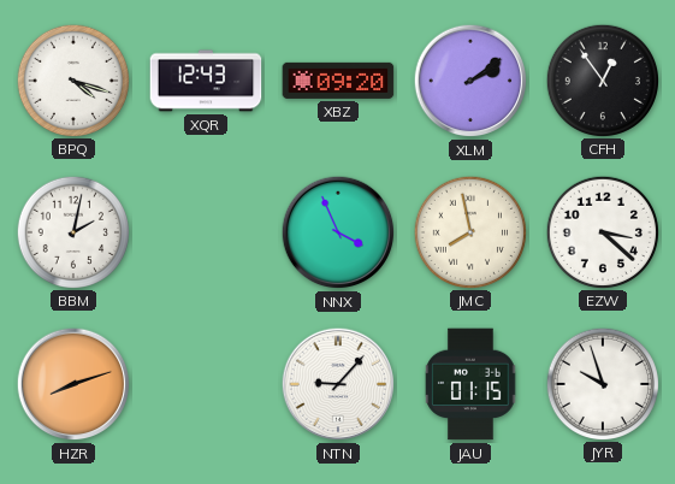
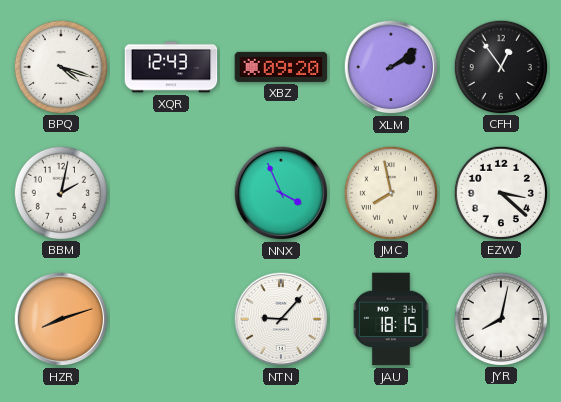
JAU: 01:15 -> 18:15
JYR: 9:57 -> 8:02
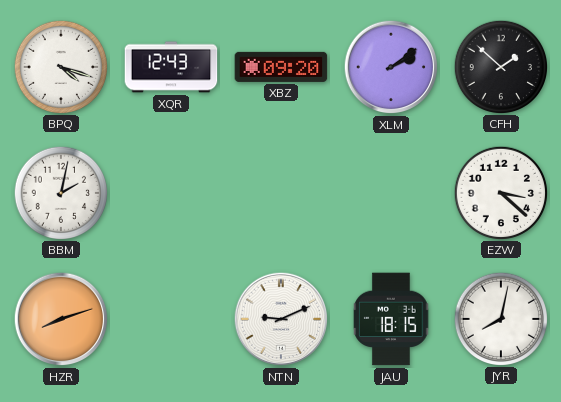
CFH: 12:54 -> 1:52
NNX: 3:56 -> none
JMC: 7:58 -> none
NTN: 9:07 -> 9:11
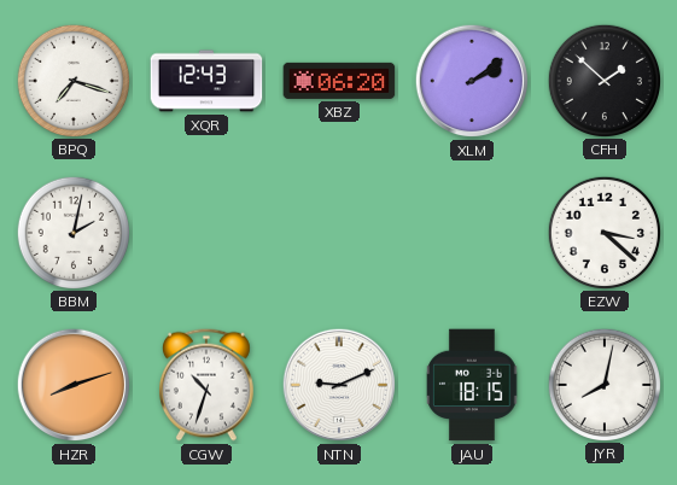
BPQ: 4:18 -> 7:18
XBZ: 09:20 -> 06:20
CGW: none -> 10:33
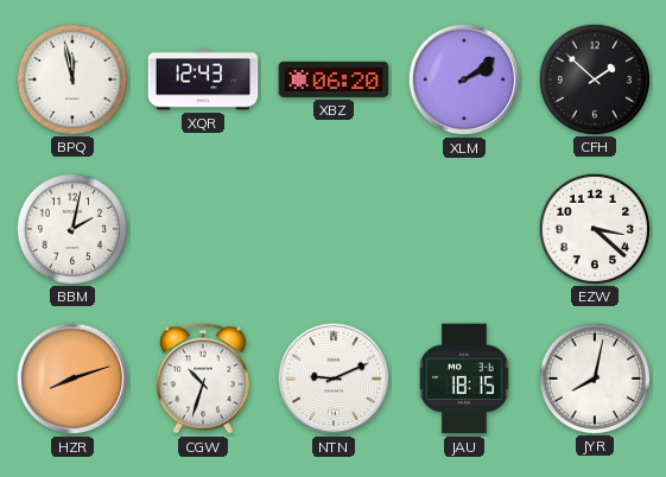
BPQ: 7:18 -> 11:58
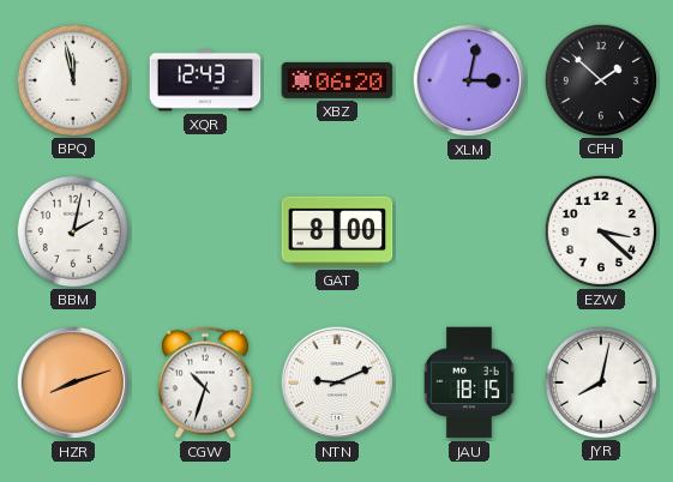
XLM: 2:09 -> 3:02
GAT: none -> 8:00
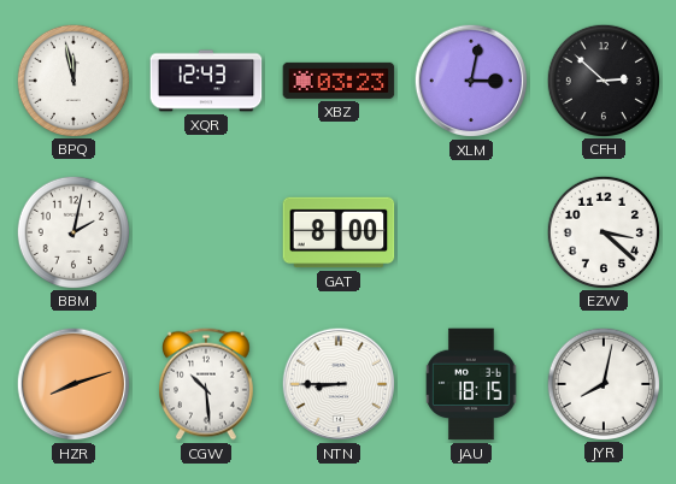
XBZ: 06:20 -> 03:23
CFH: 1:52 -> 2:52
CGW: 10:33 -> 10:29
NTN: 9:11 -> 8:45
